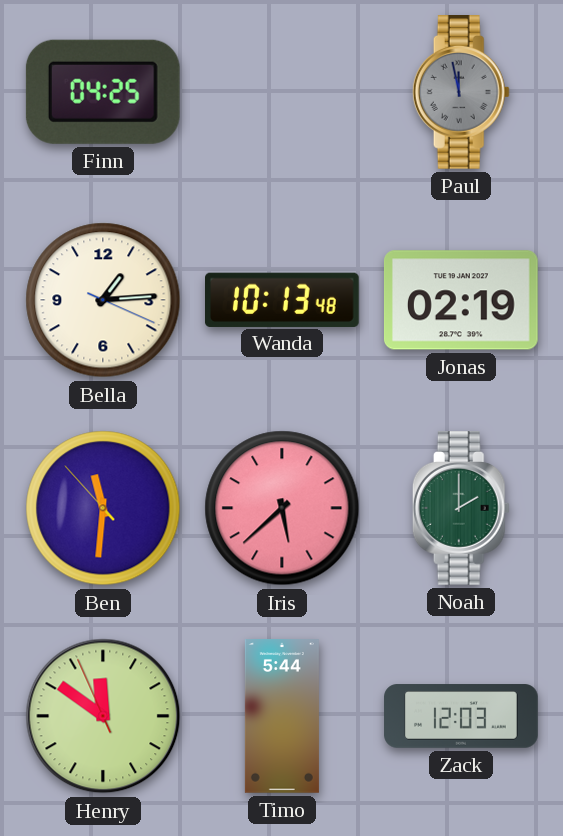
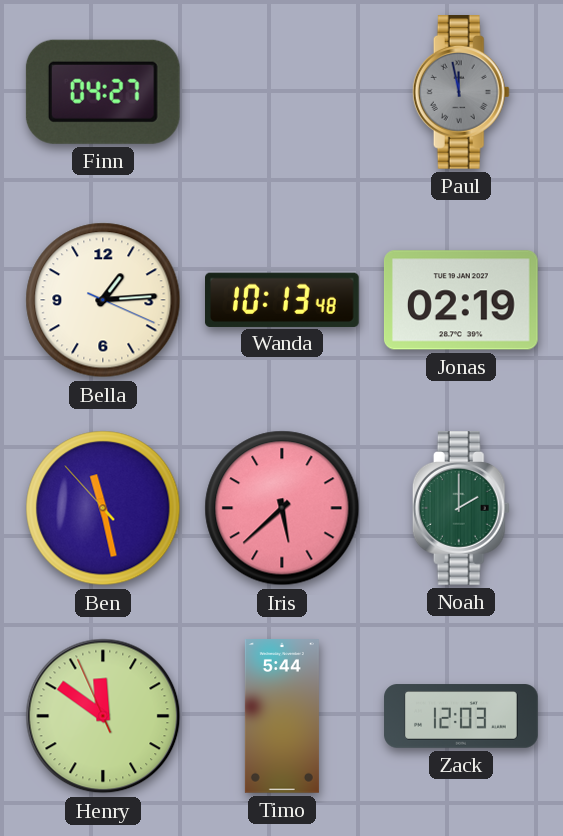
Finn: 04:25 -> 04:27
Ben: 11:30 -> 11:27
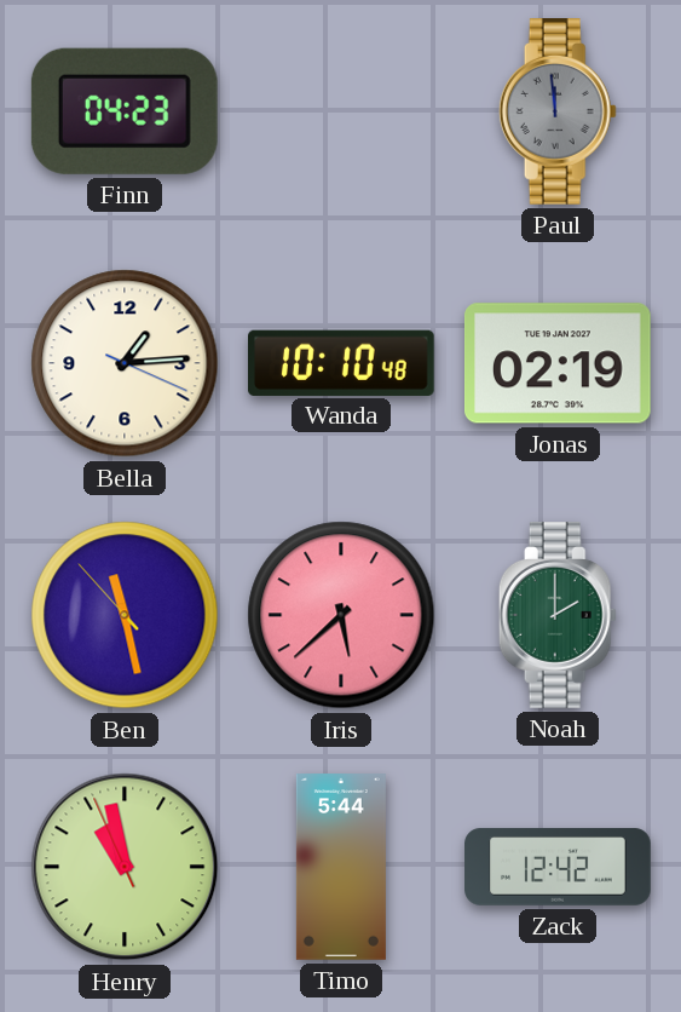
Finn: 04:27 -> 04:23
Paul: 11:58 -> 11:59
Wanda: 10:13 -> 10:10
Henry: 11:50 -> 10:57
Zack: 12:03 -> 12:42
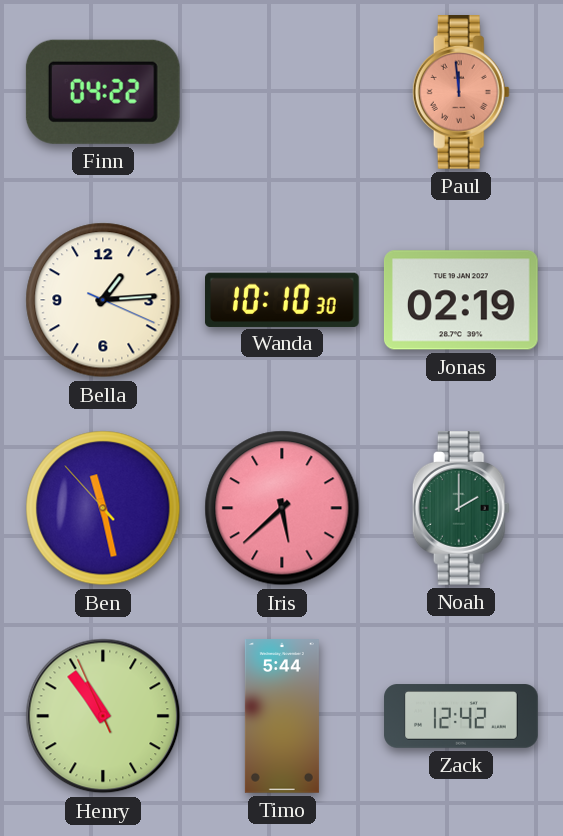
Finn: 04:23 -> 04:22
Paul dial: grey -> salmon
Wanda: 10:10:48 -> 10:10:30
Henry: 10:57 -> 10:53
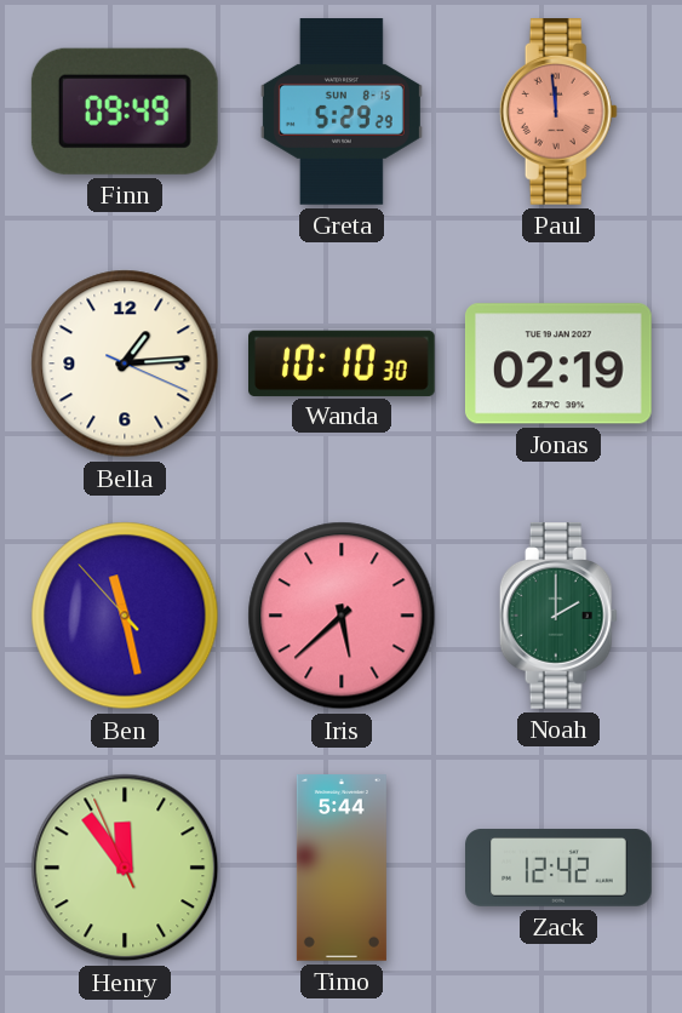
Finn: 04:22 -> 09:49
Greta: none -> 5:29
Henry: 10:53 -> 11:53
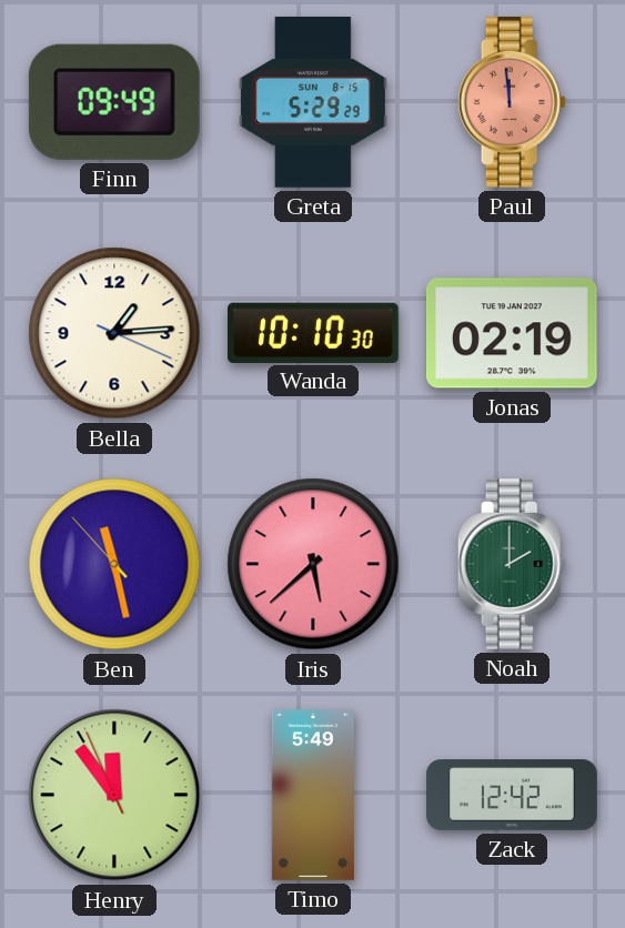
Timo: 5:44 -> 5:49
